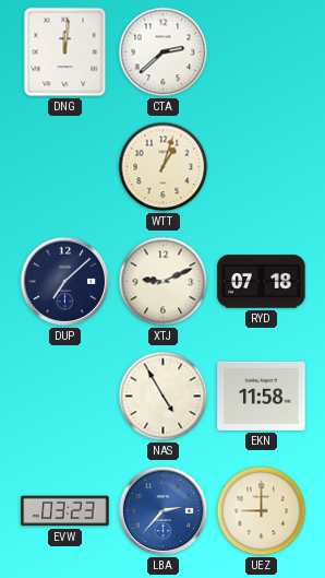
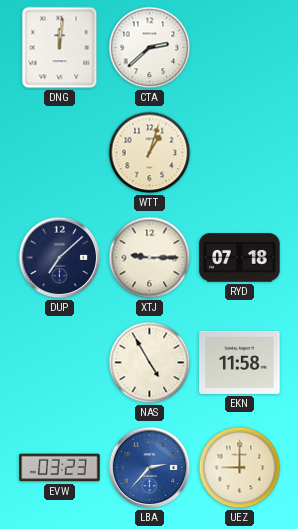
XTJ: 9:11 -> 9:15
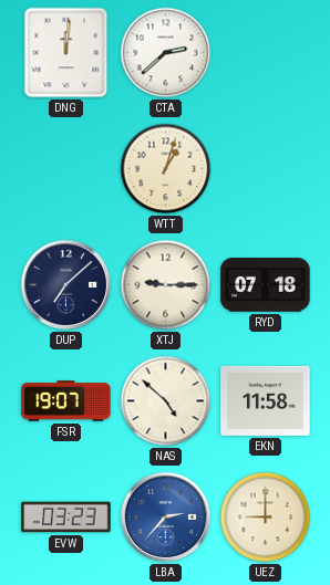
FSR: none -> 19:07
NAS: 4:55 -> 4:52
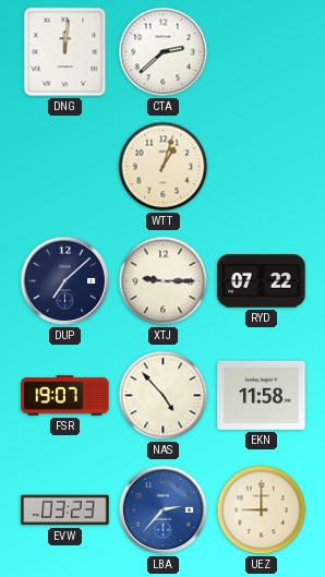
RYD: 07:18 -> 07:22
NAS: 4:52 -> 4:53
